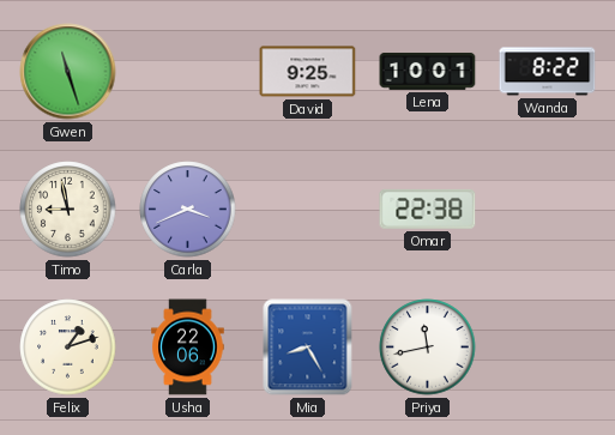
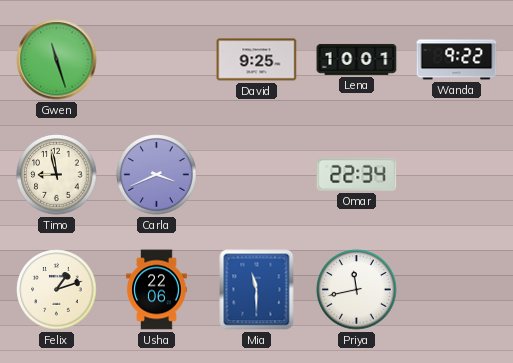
Wanda: 8:22 -> 9:22
Omar: 22:38 -> 22:34
Mia: 8:25 -> 11:30
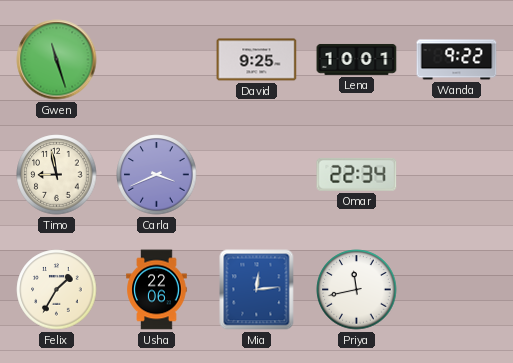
Felix: 1:12 -> 1:35
Mia: 11:30 -> 12:14
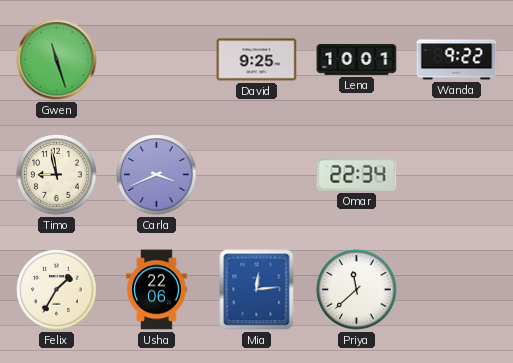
Priya: 11:43 -> 11:38
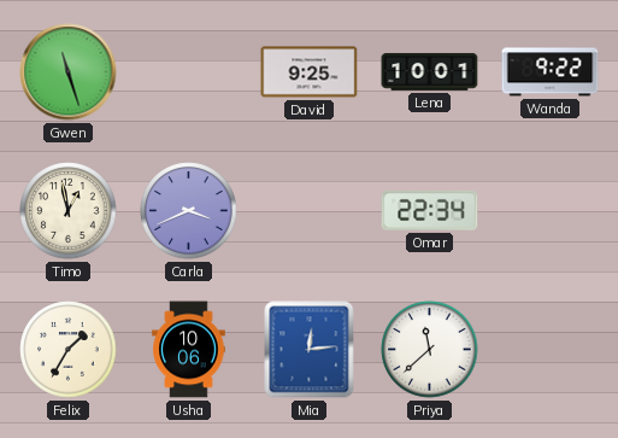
Timo: 8:58 -> 12:58
Usha: 22:06 -> 10:06
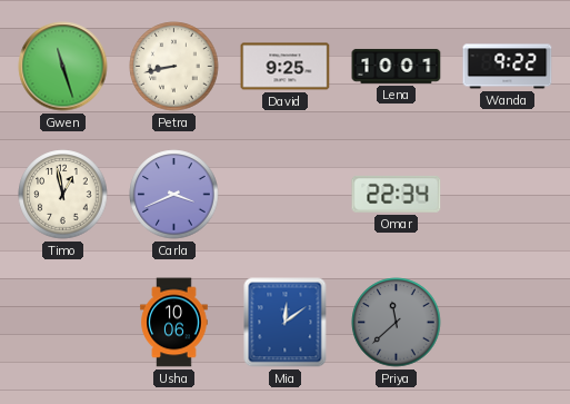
Petra: none -> 8:43
Felix: 1:35 -> none
Mia: 12:14 -> 12:09
Priya dial: white -> grey
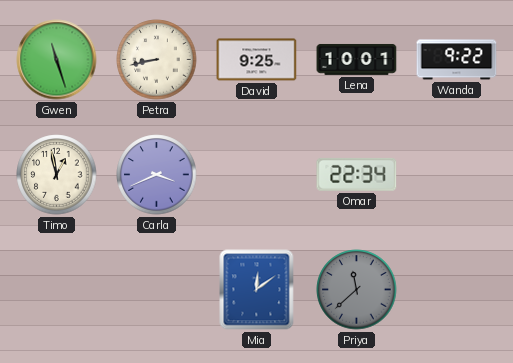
Usha: 10:06 -> none
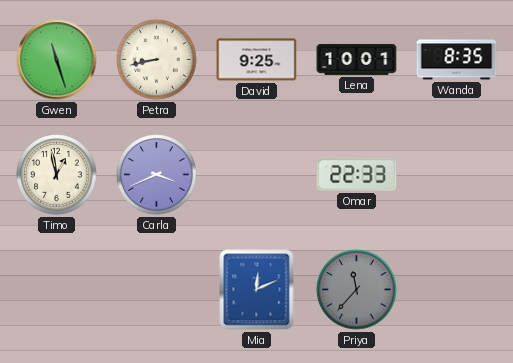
Wanda: 9:22 -> 8:35
Omar: 22:34 -> 22:33
Mia: 12:09 -> 12:11
Priya: 11:38 -> 11:37
